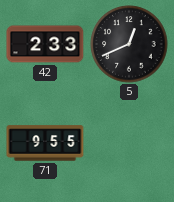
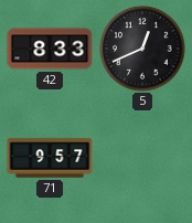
42: 2:33 -> 8:33
71: 9:55 -> 9:57
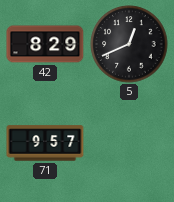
42: 8:33 -> 8:29
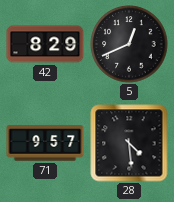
28: none -> 4:29
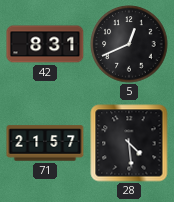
42: 8:29 -> 8:31
71: 9:57 -> 21:57
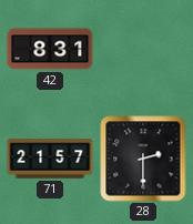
5: 12:41 -> none
28: 4:29 -> 2:30
